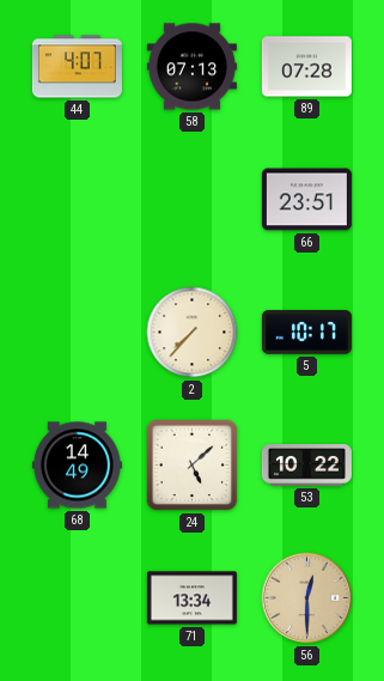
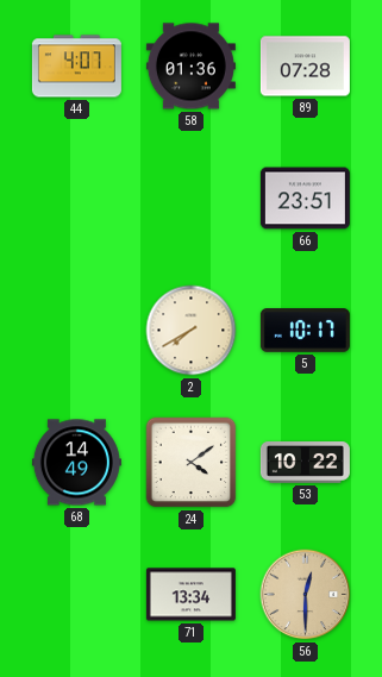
58: 07:13 -> 01:36
2: 7:37 -> 7:40
24: 5:08 -> 4:09
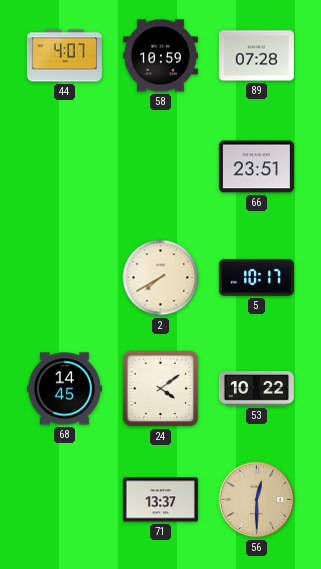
58: 01:36 -> 10:59
68: 14:49 -> 14:45
71: 13:34 -> 13:37
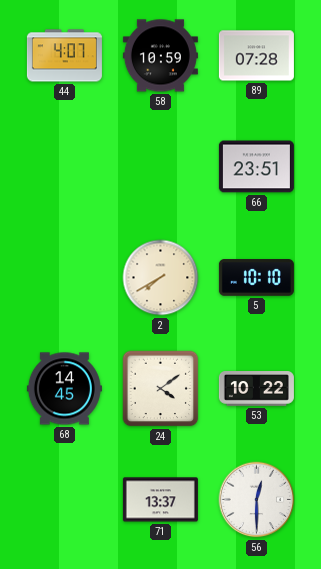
5: 10:17 -> 10:10
56 dial: champagne -> white
